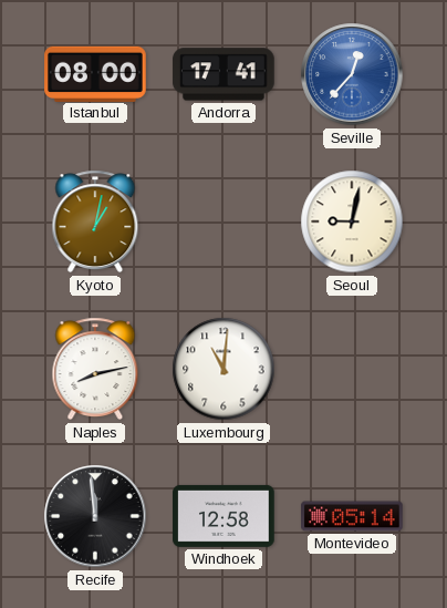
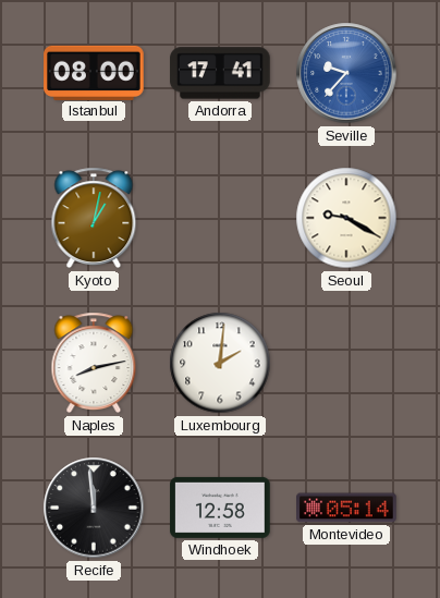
Seville: 12:37 -> 9:37
Seoul: 9:02 -> 9:20
Luxembourg: 11:01 -> 2:01
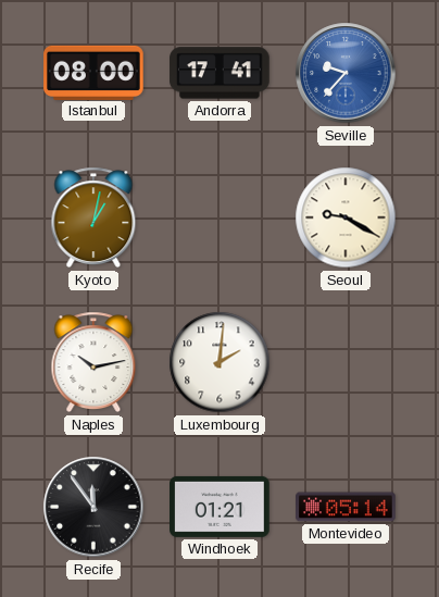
Naples: 8:13 -> 10:13
Recife: 11:59 -> 11:54
Windhoek: 12:58 -> 01:21
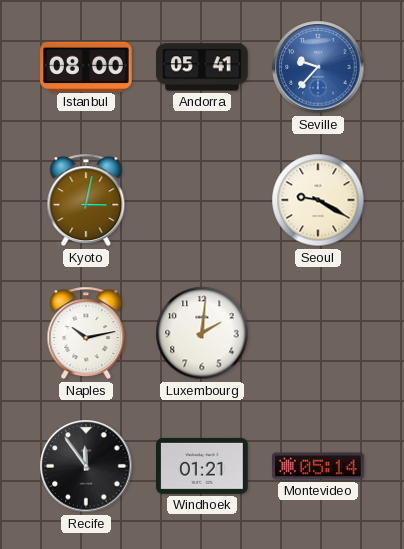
Andorra: 17:41 -> 05:41
Kyoto: 1:02 -> 3:02
